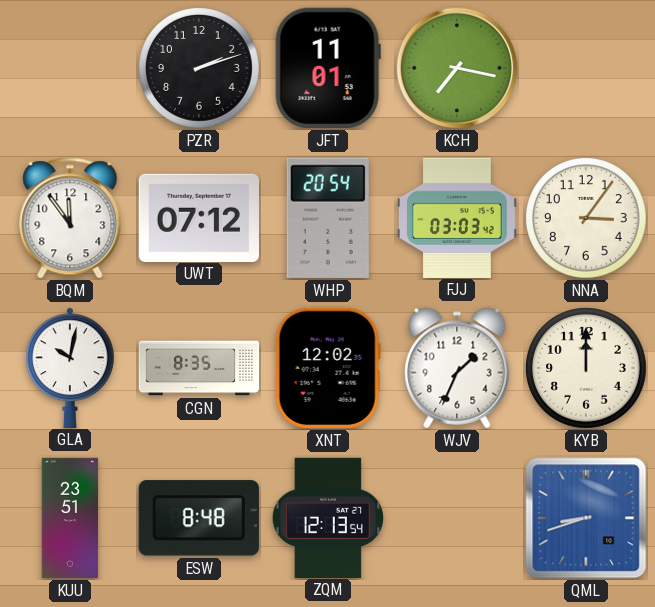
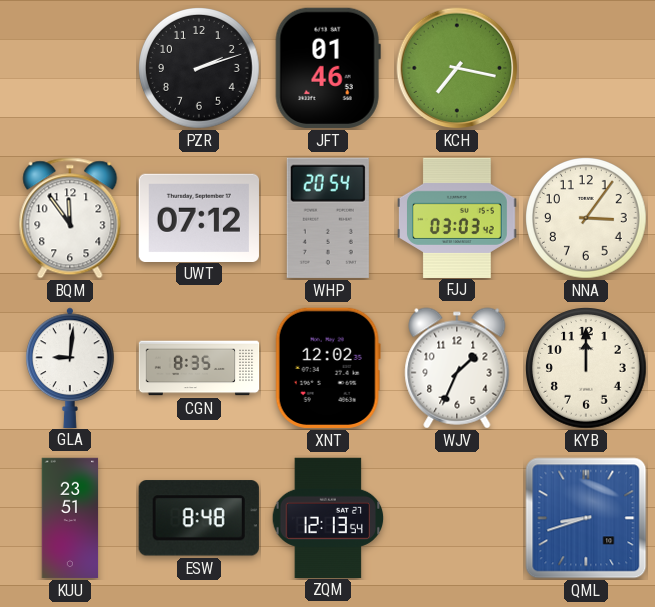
JFT: 11:01 -> 01:46
GLA: 10:02 -> 9:01
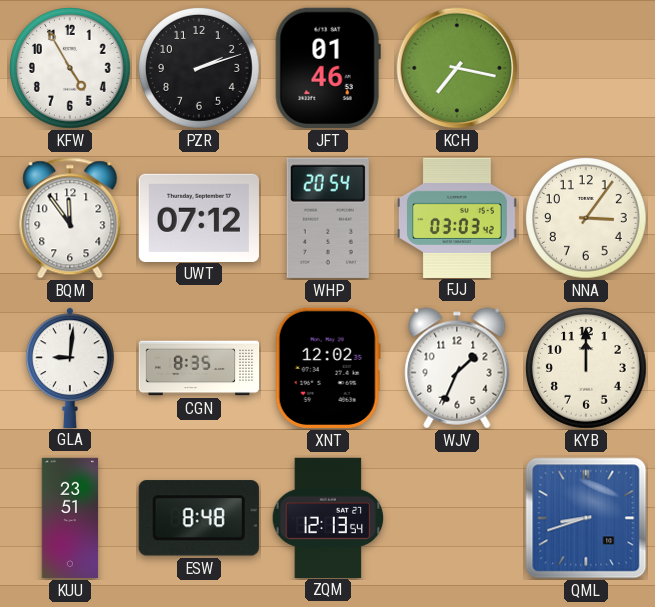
KFW: none -> 4:55
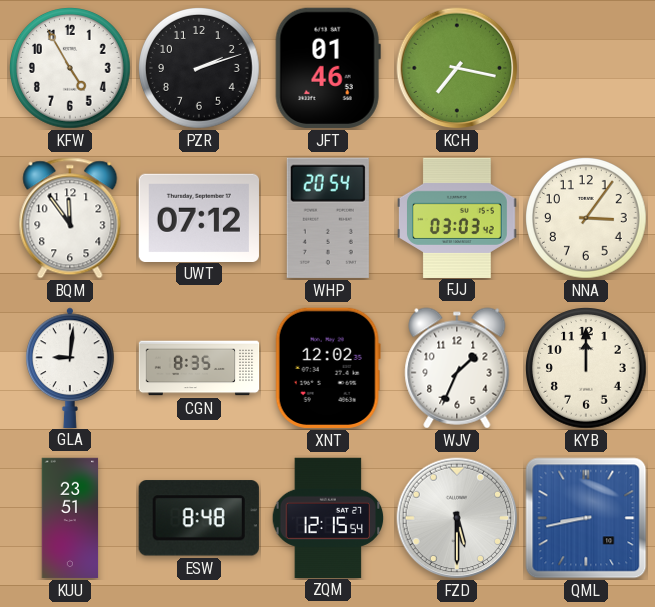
ZQM: 12:13 -> 12:15
FZD: none -> 5:30
QML: 8:42 -> 8:43
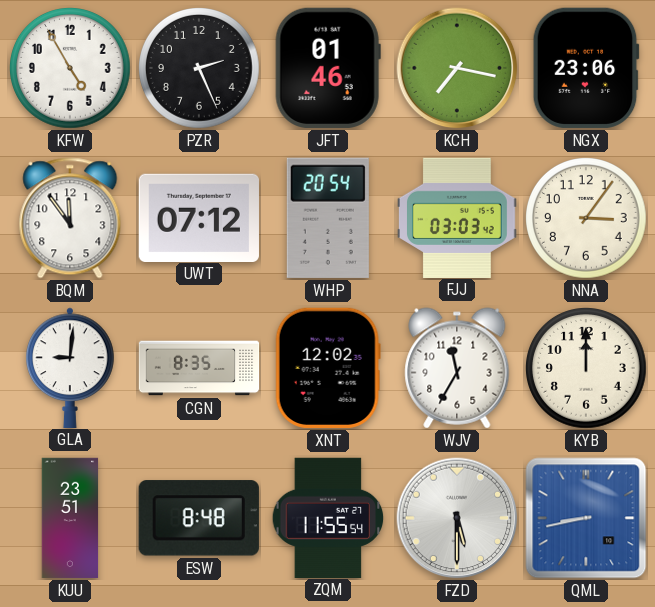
PZR: 2:12 -> 2:26
NGX: none -> 23:06
WJV: 1:34 -> 11:35
ZQM: 12:15 -> 11:55
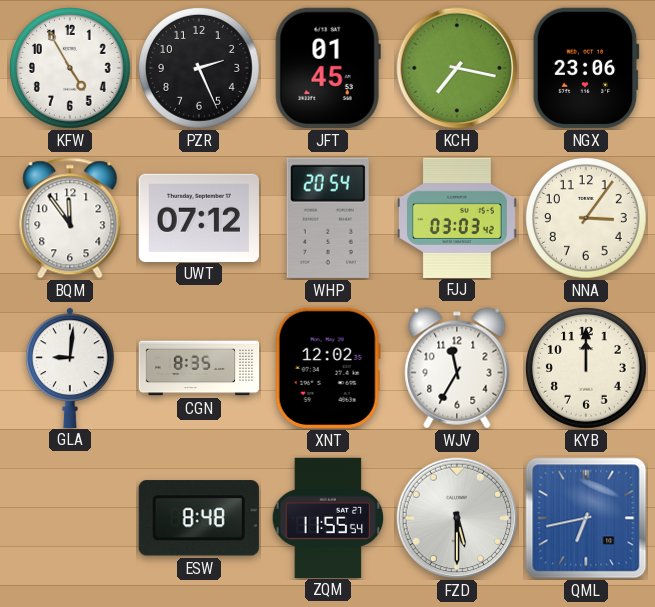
JFT: 01:46 -> 01:45
KUU: 23:51 -> none
QML: 8:43 -> 6:43
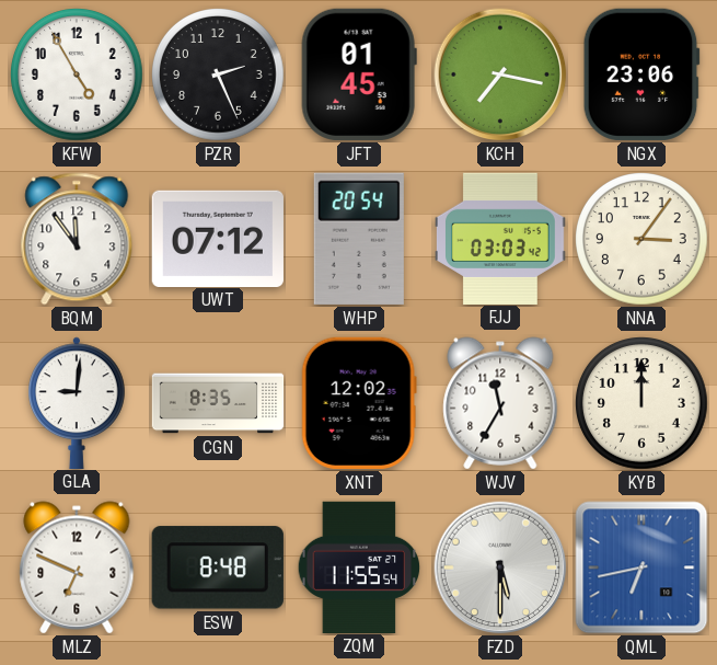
MLZ: none -> 6:49
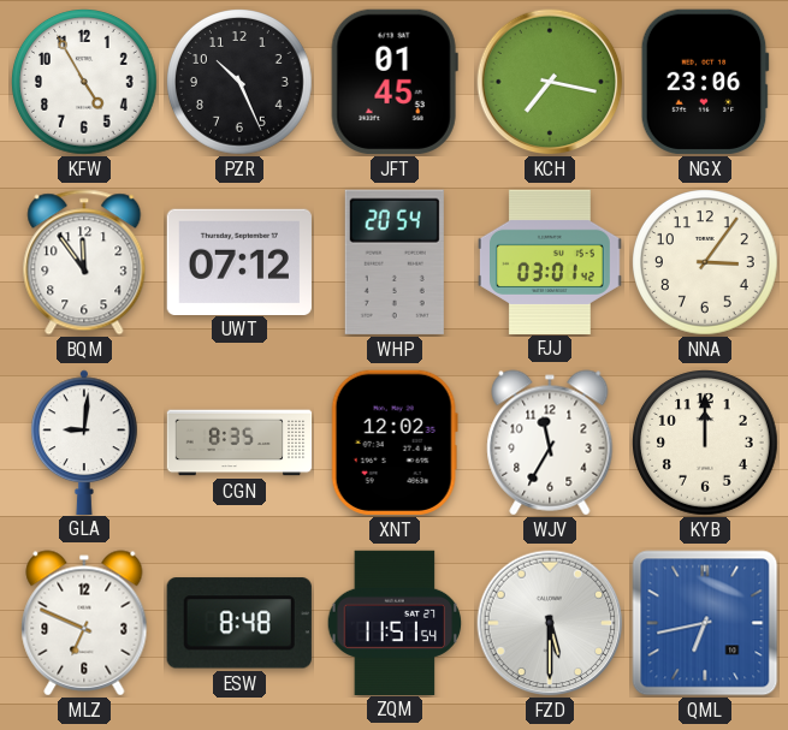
PZR: 2:26 -> 10:26
FJJ: 03:03 -> 03:01
ZQM: 11:55 -> 11:51
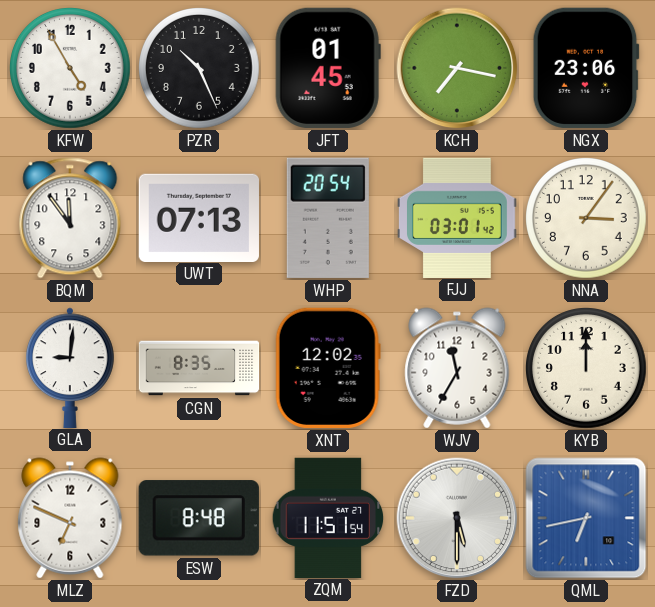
UWT: 07:12 -> 07:13
